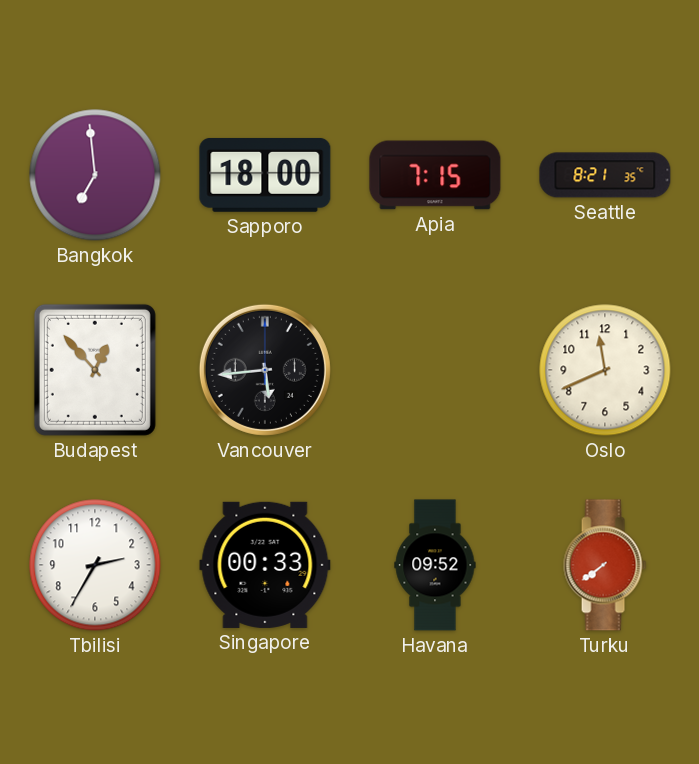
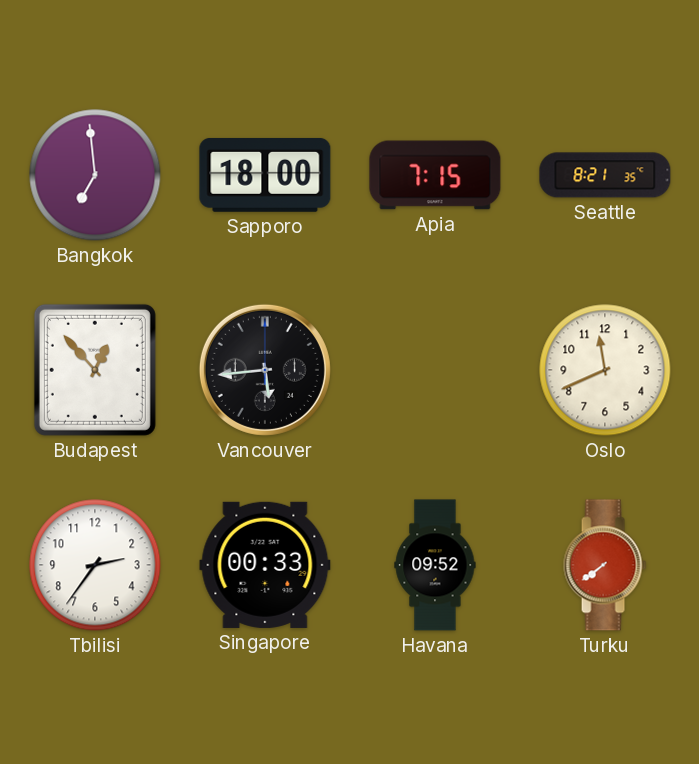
Tbilisi: 2:35 -> 2:36
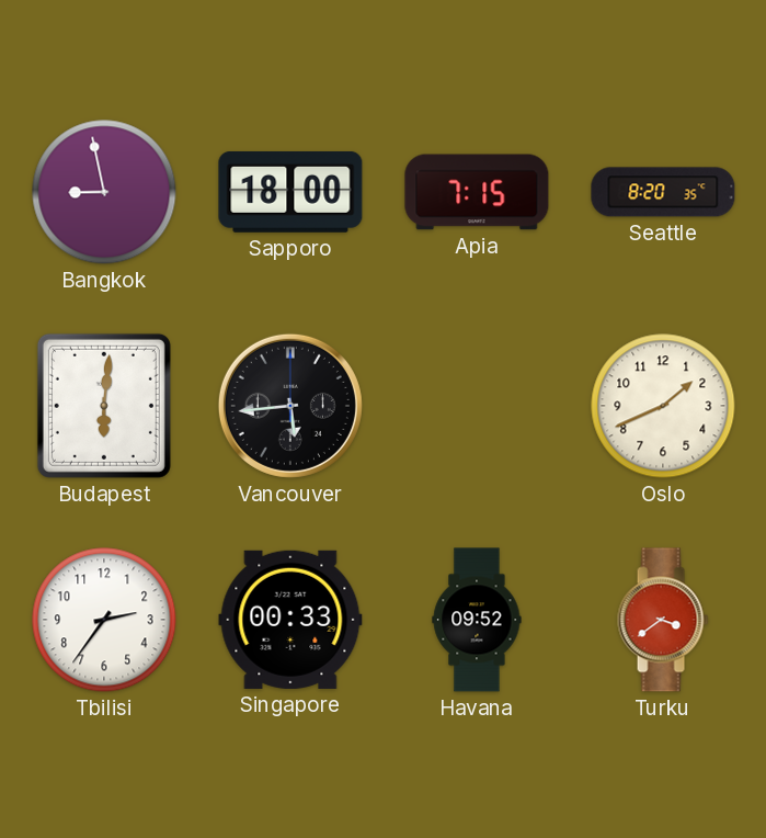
Bangkok: 6:59 -> 8:58
Seattle: 8:21 -> 8:20
Budapest: 12:53 -> 6:01
Oslo: 11:41 -> 1:41
Turku: 7:39 -> 3:39
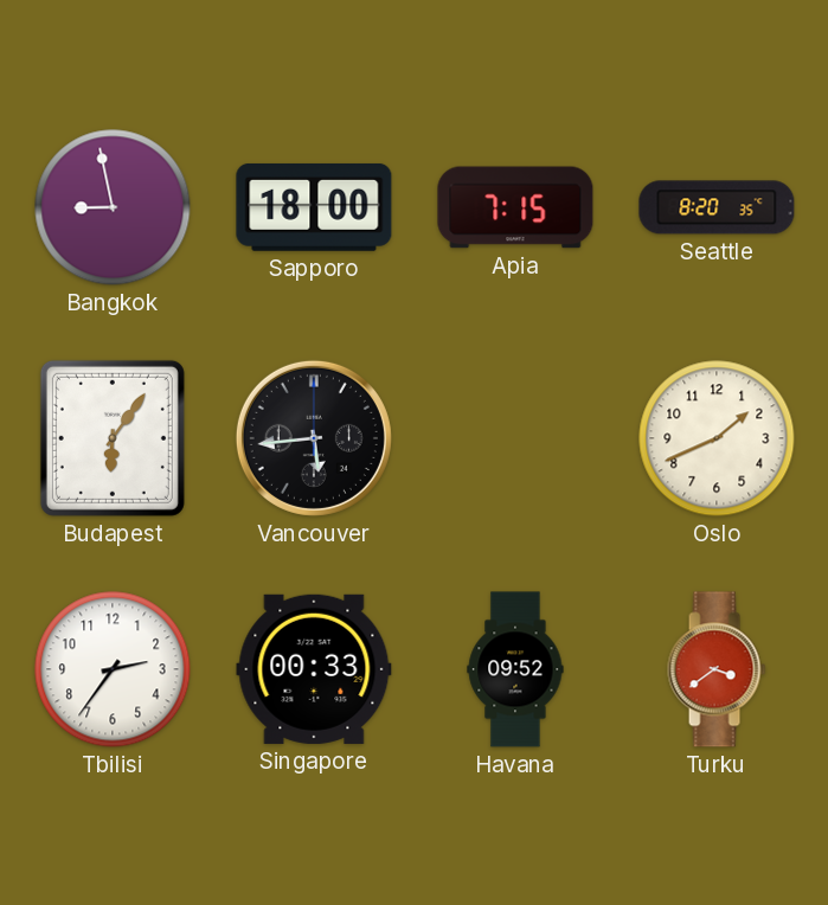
Budapest: 6:01 -> 6:06
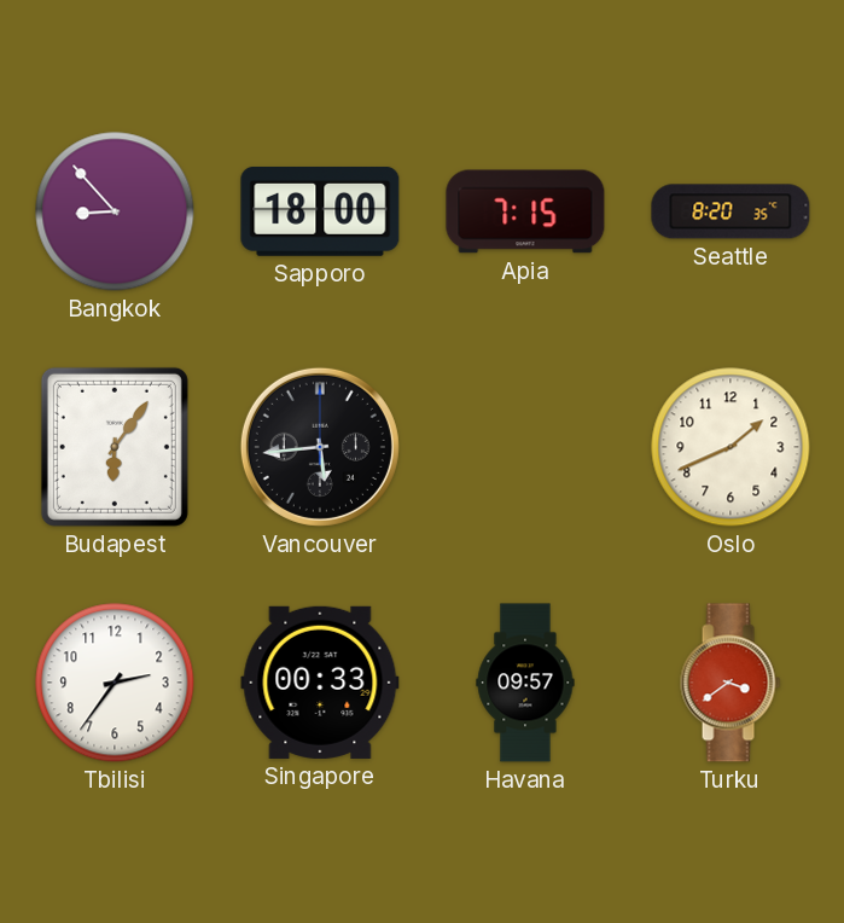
Bangkok: 8:58 -> 8:53
Havana: 09:52 -> 09:57
